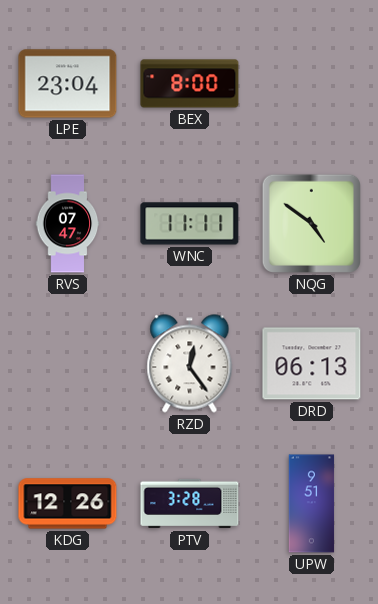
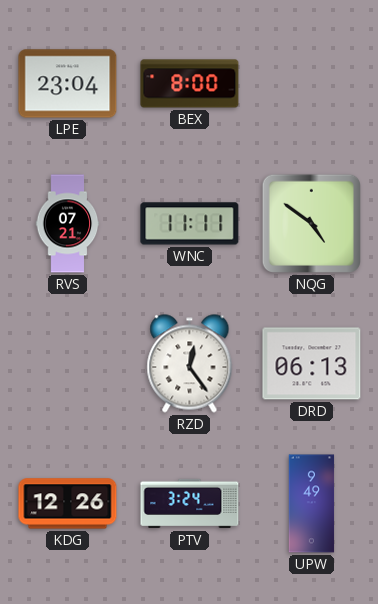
RVS: 07:47 -> 07:21
PTV: 3:28 -> 3:24
UPW: 9:51 -> 9:49
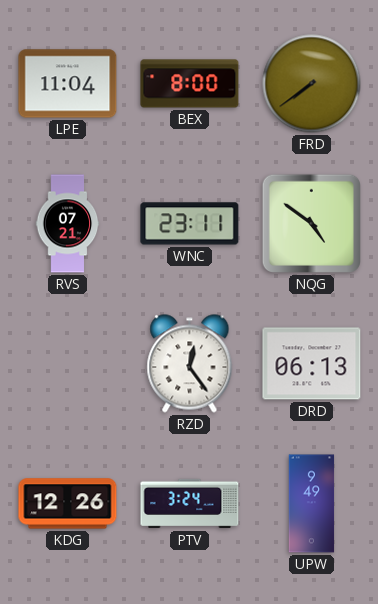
LPE: 23:04 -> 11:04
FRD: none -> 7:39
WNC: 11:11 -> 23:11
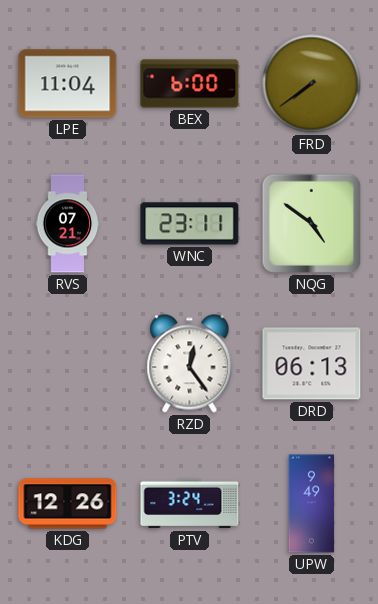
BEX: 8:00 -> 6:00
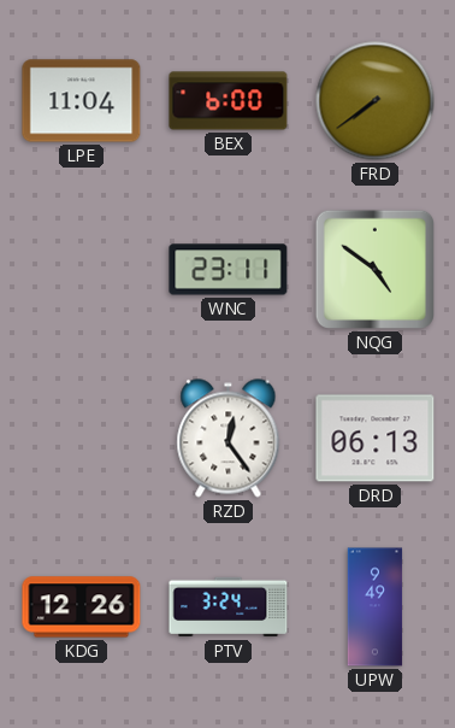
RVS: 07:21 -> none
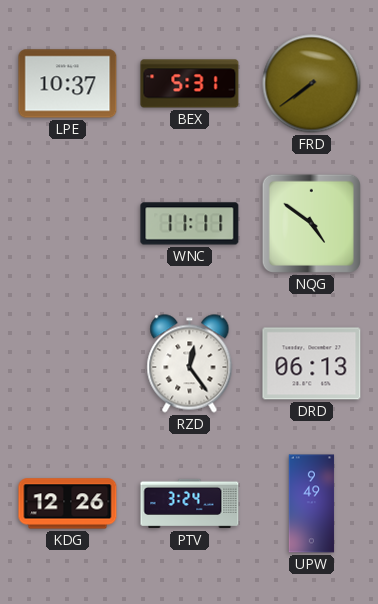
LPE: 11:04 -> 10:37
BEX: 6:00 -> 5:31
WNC: 23:11 -> 11:11
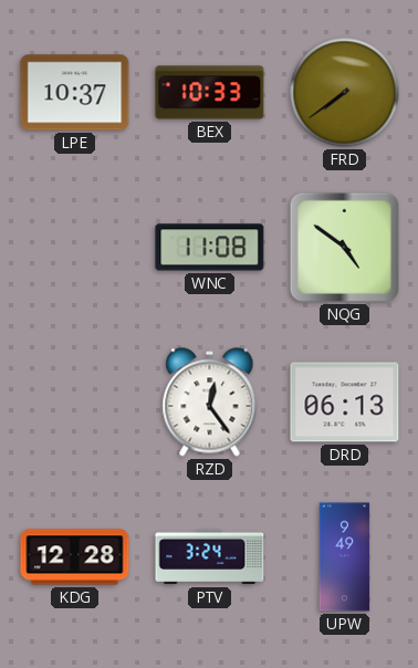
BEX: 5:31 -> 10:33
WNC: 11:11 -> 11:08
KDG: 12:26 -> 12:28
